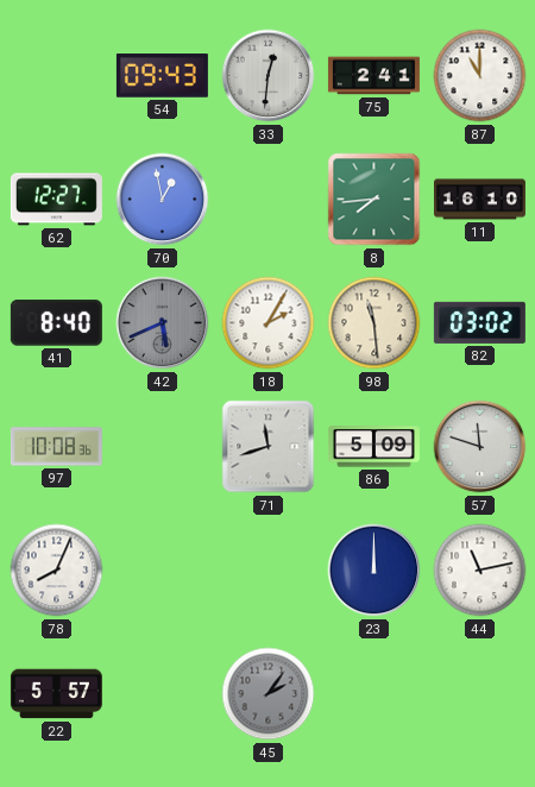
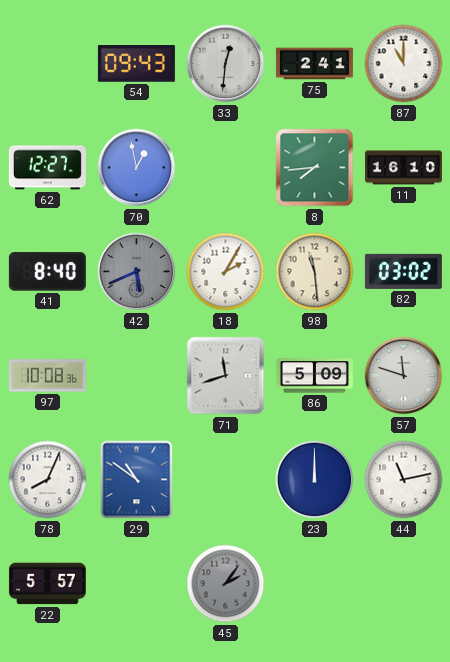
29: none -> 10:51
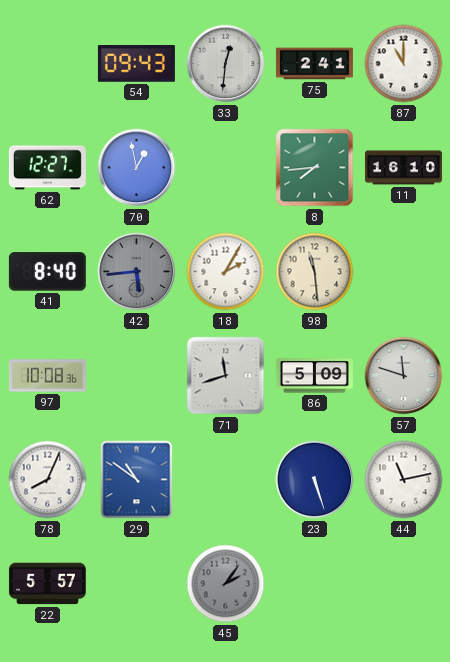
42: 5:41 -> 5:44
82: 03:02 -> none
23: 12:00 -> 5:27
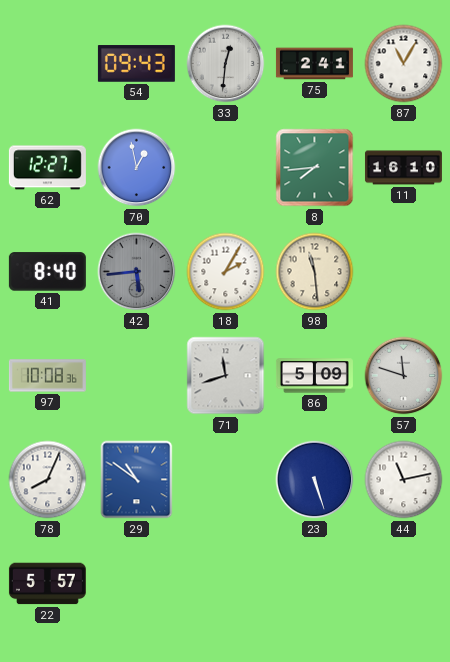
87: 11:00 -> 11:05
45: 2:06 -> none
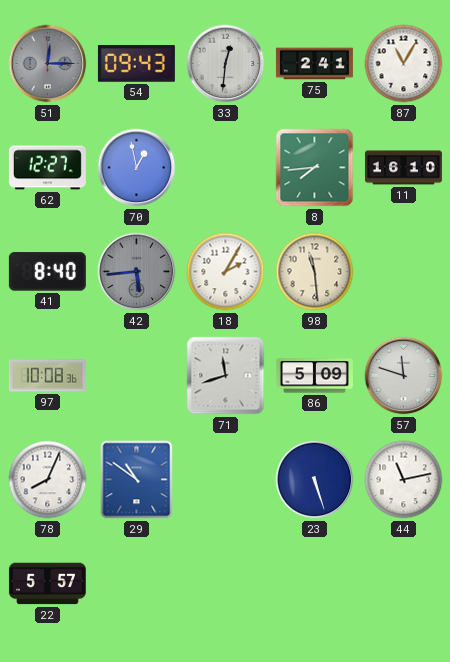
51: none -> 12:15
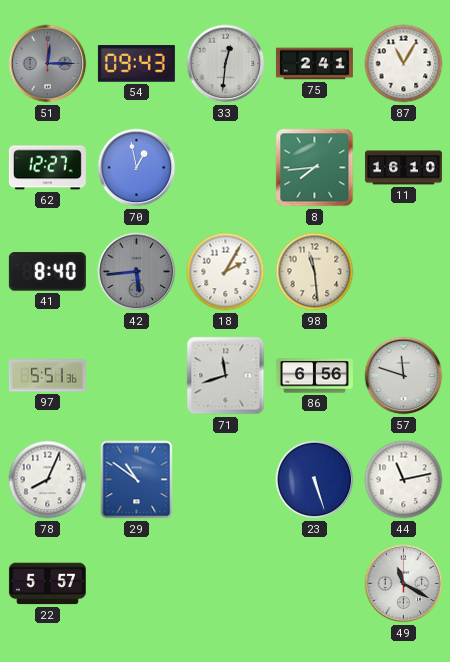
97: 10:08 -> 5:51
86: 5:09 -> 6:56
49: none -> 11:20
